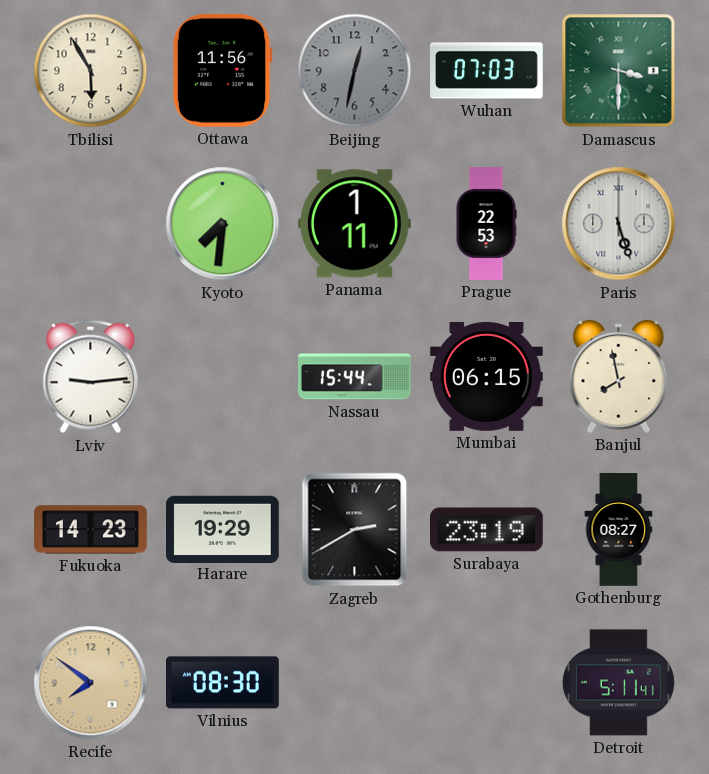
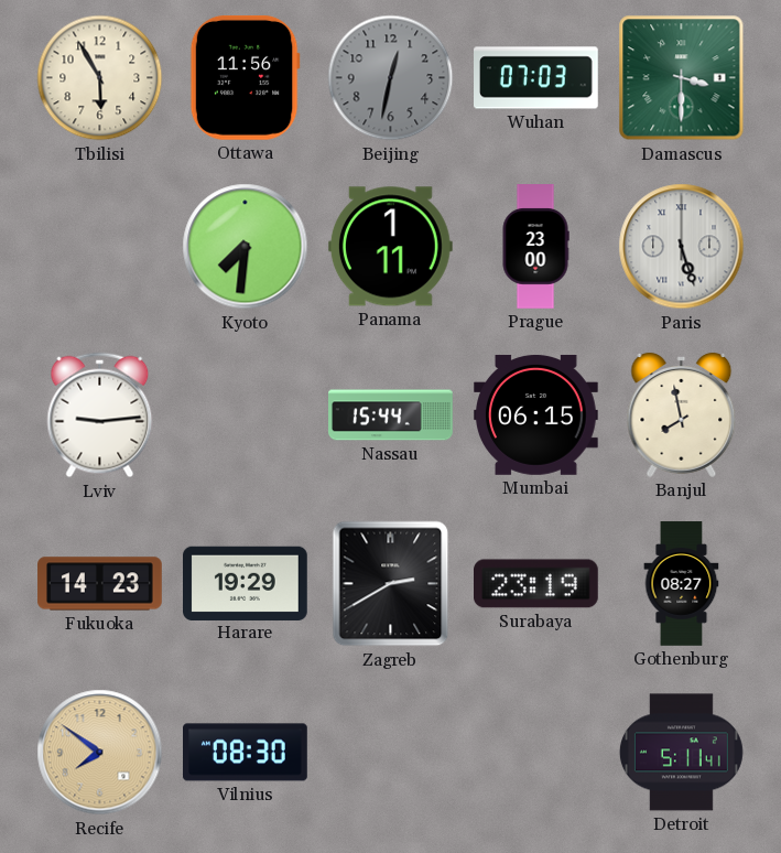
Prague: 22:53 -> 23:00
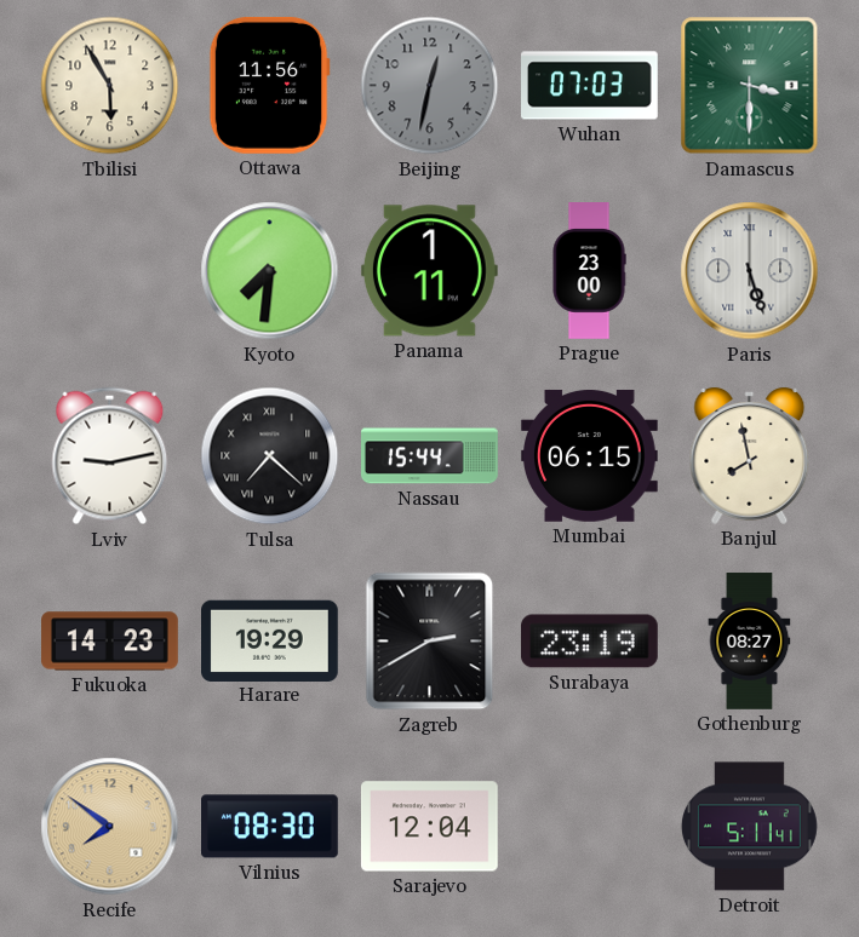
Lviv: 9:14 -> 9:13
Tulsa: none -> 7:22
Sarajevo: none -> 12:04
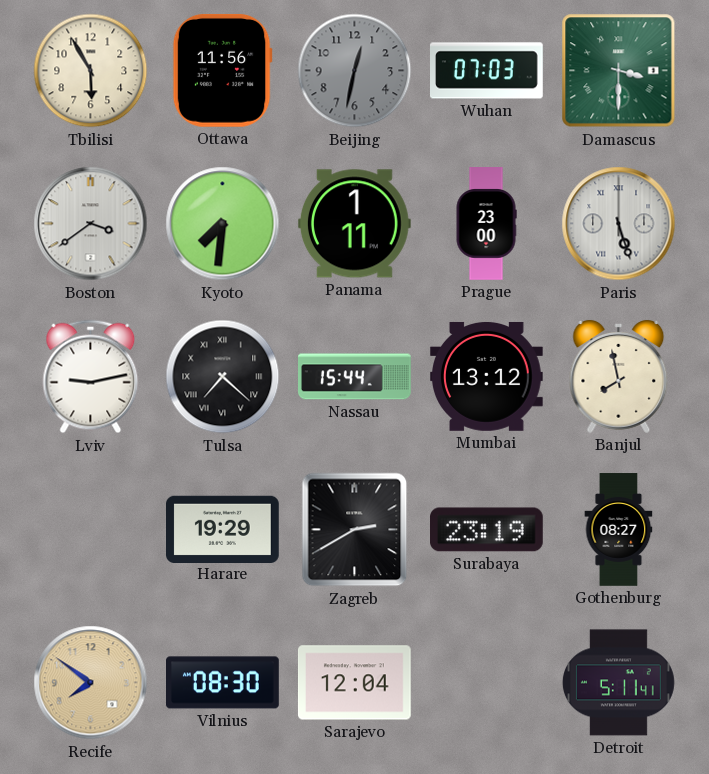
Boston: none -> 3:39
Mumbai: 06:15 -> 13:12
Fukuoka: 14:23 -> none
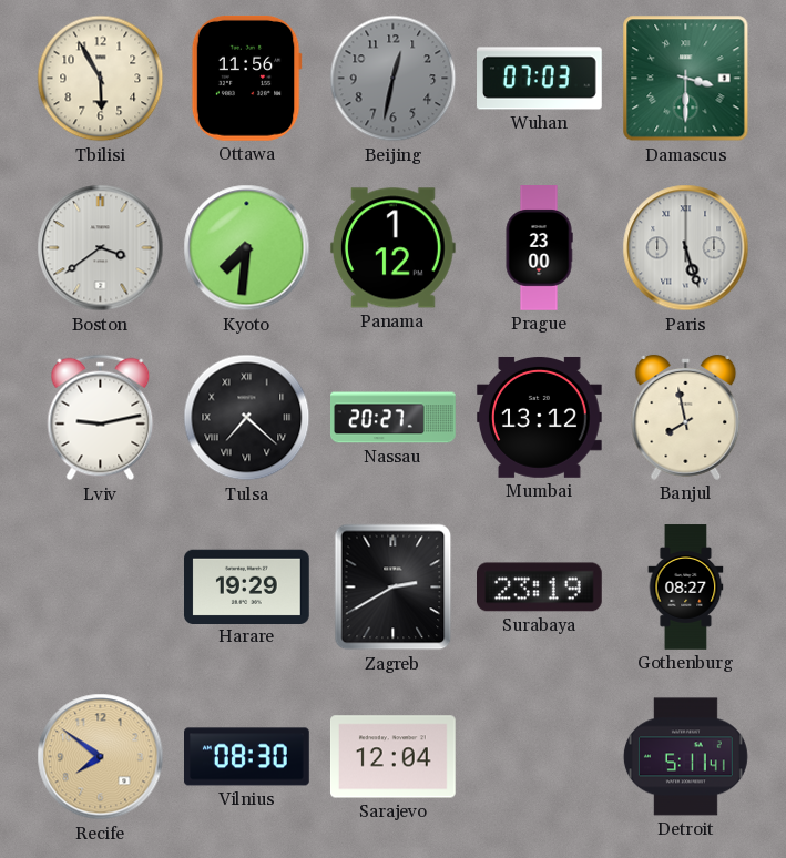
Panama: 1:11 -> 1:12
Nassau: 15:44 -> 20:27
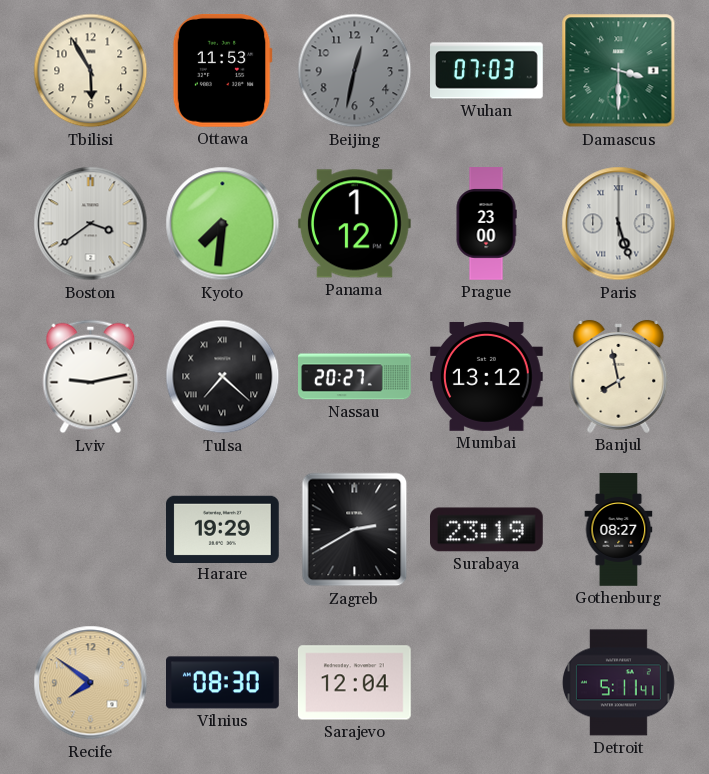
Ottawa: 11:56 -> 11:53
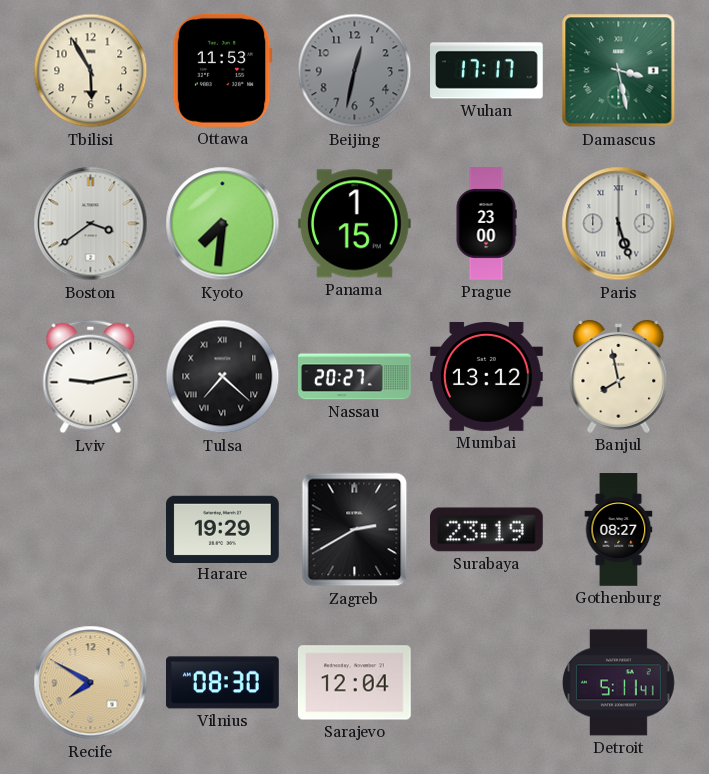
Wuhan: 07:03 -> 17:17
Damascus: 3:30 -> 3:28
Panama: 1:12 -> 1:15
Recife: 7:51 -> 7:50
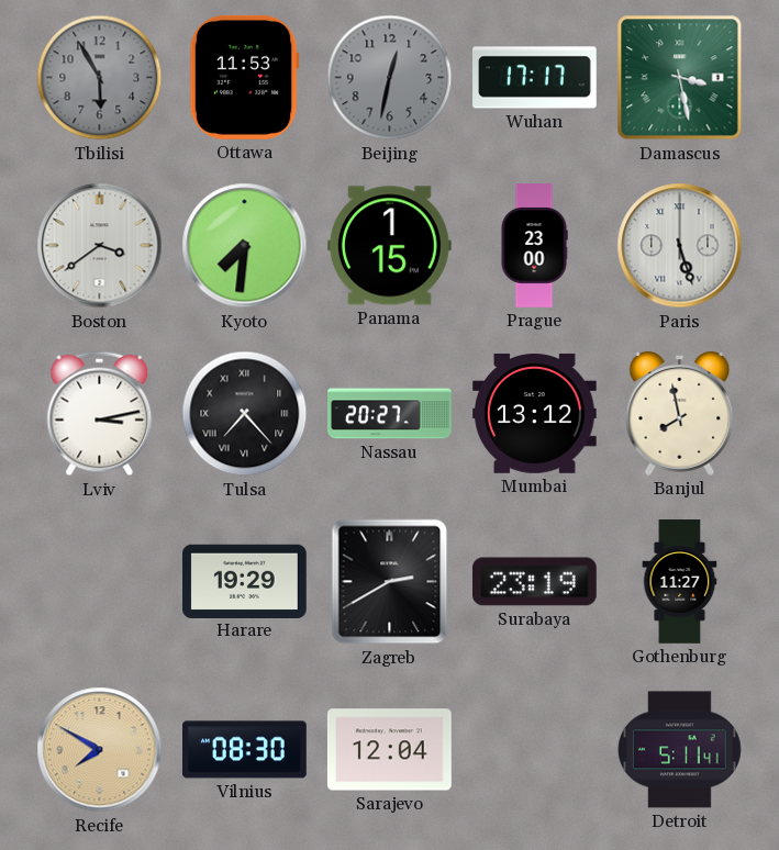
Tbilisi dial: cream -> grey
Lviv: 9:13 -> 3:13
Tulsa: 7:22 -> 7:23
Gothenburg: 08:27 -> 11:27
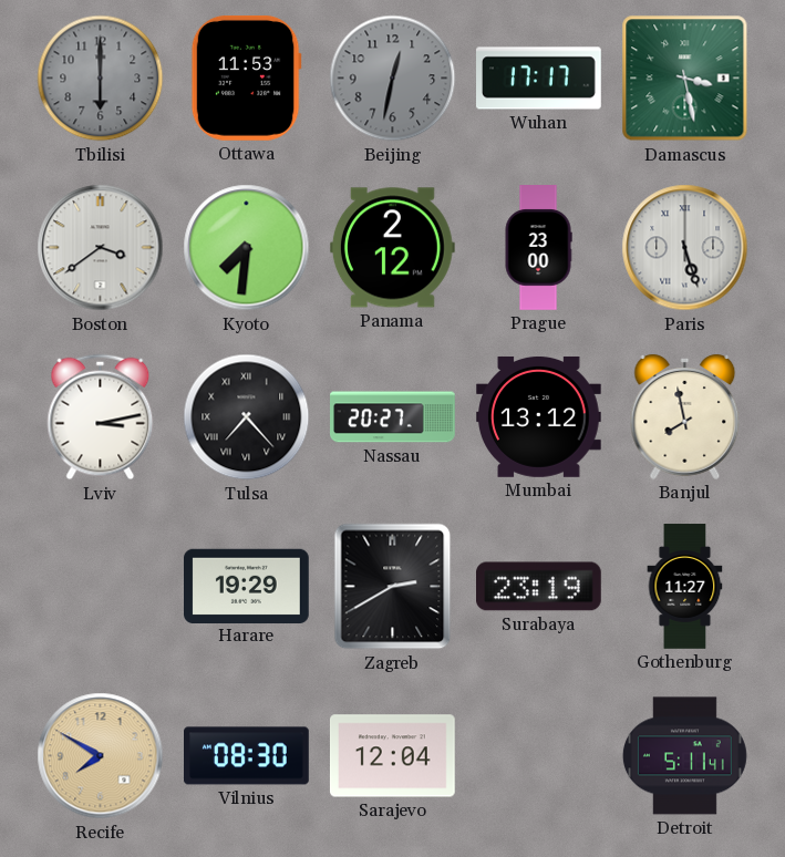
Tbilisi: 5:55 -> 6:00
Panama: 1:15 -> 2:12
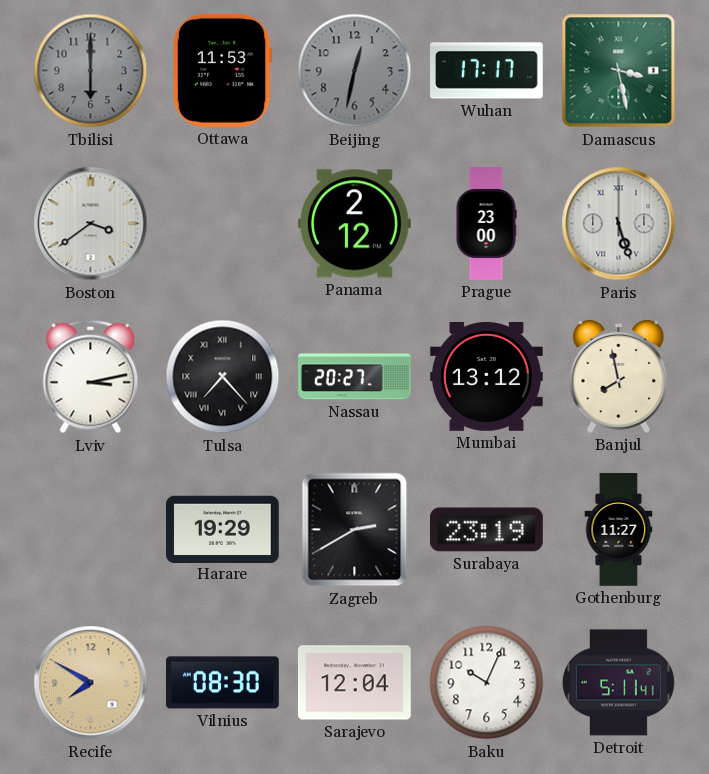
Kyoto: 7:31 -> none
Baku: none -> 10:04
